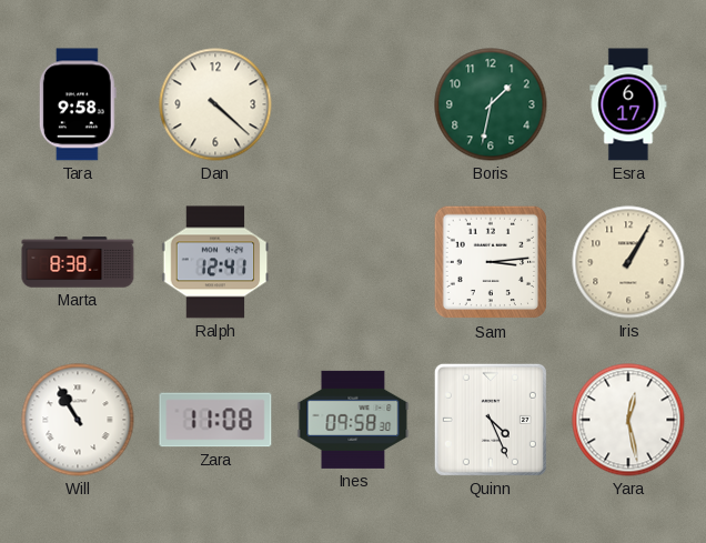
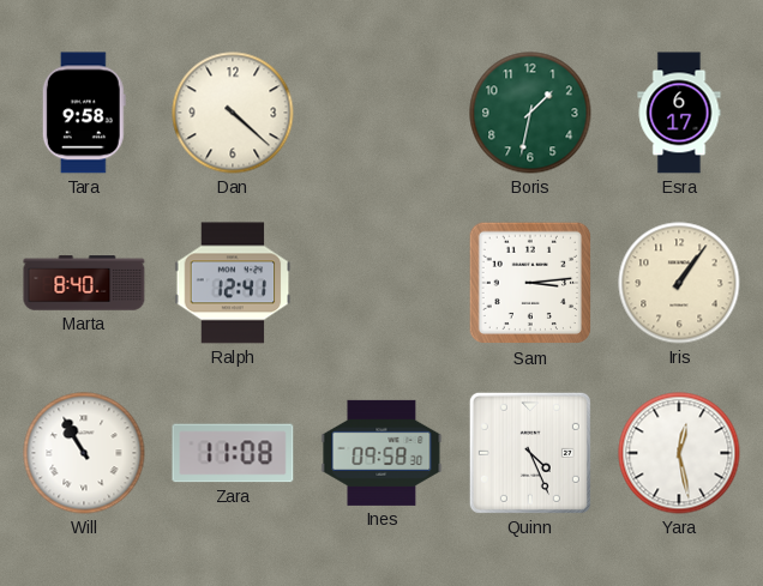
Marta: 8:38 -> 8:40
Iris: 1:05 -> 1:06
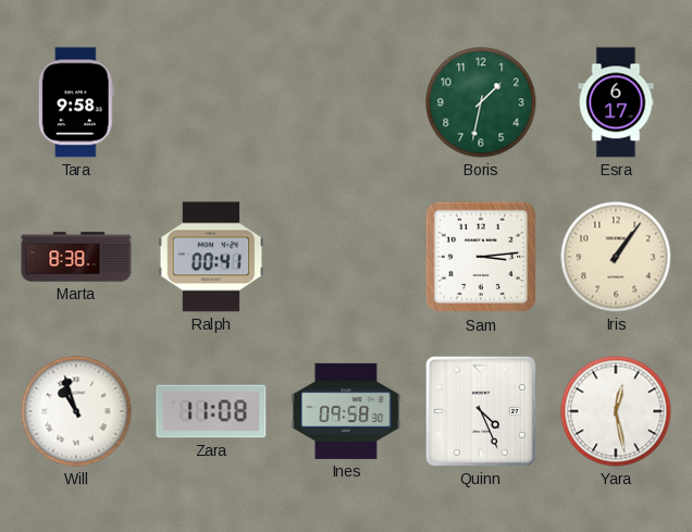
Dan: 4:22 -> none
Marta: 8:40 -> 8:38
Ralph: 12:41 -> 00:41
Will: 10:55 -> 10:57
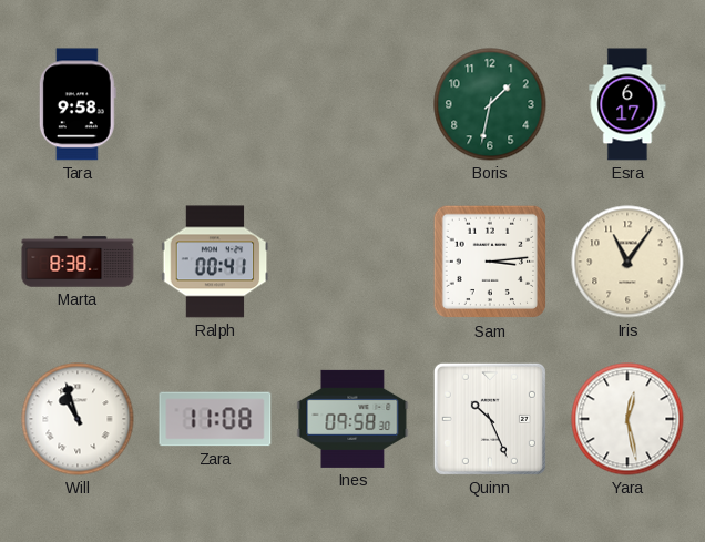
Iris: 1:06 -> 11:06
Quinn: 4:26 -> 10:26
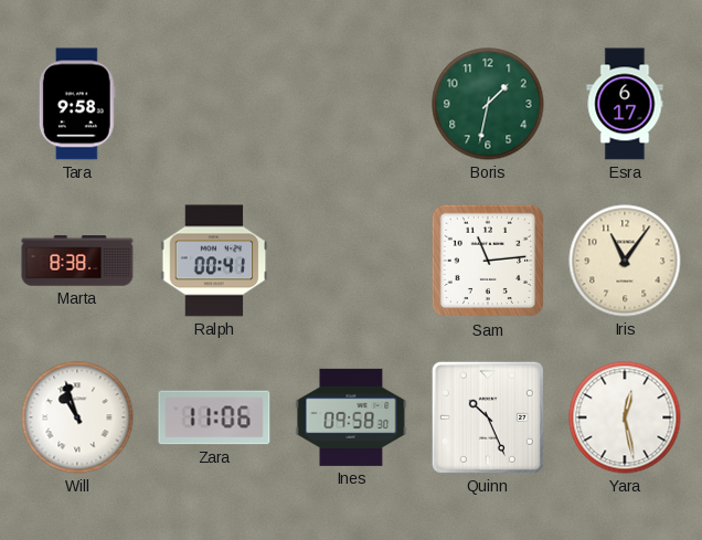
Sam: 3:14 -> 11:14
Zara: 11:08 -> 11:06
